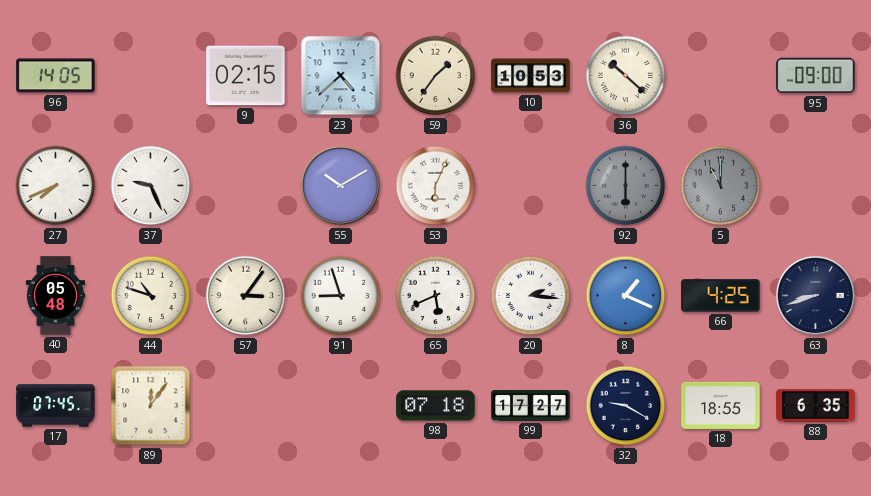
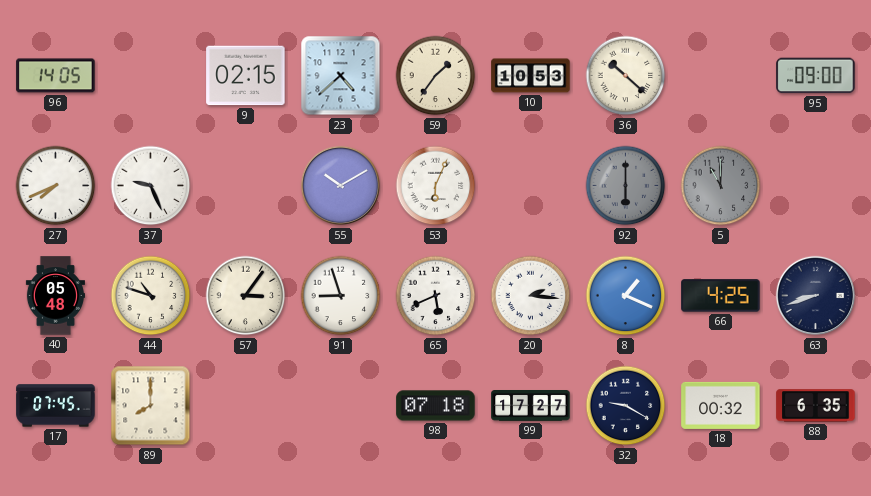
89: 12:06 -> 8:00
18: 18:55 -> 00:32
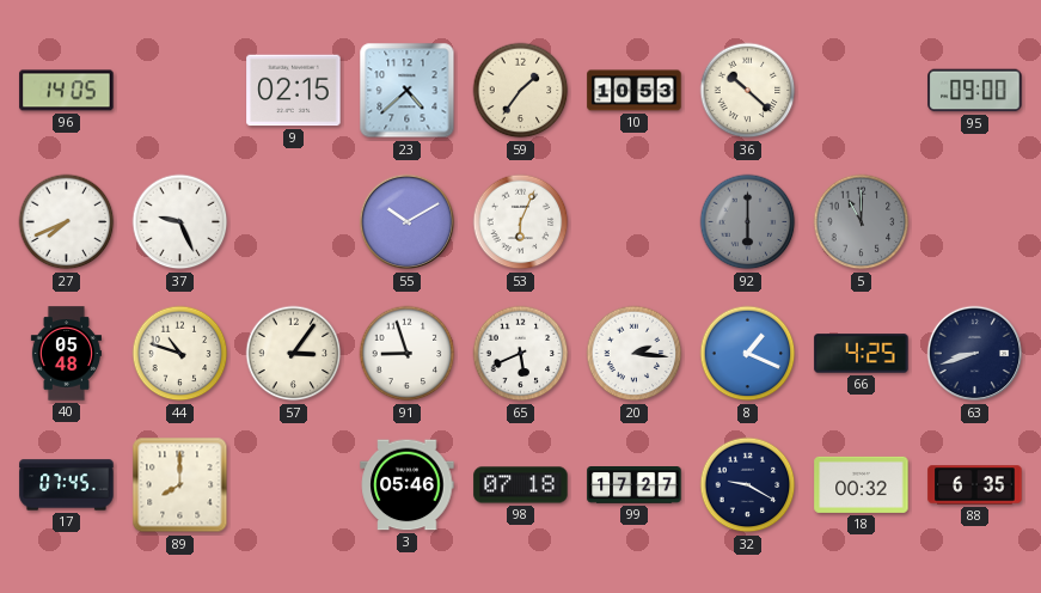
3: none -> 05:46
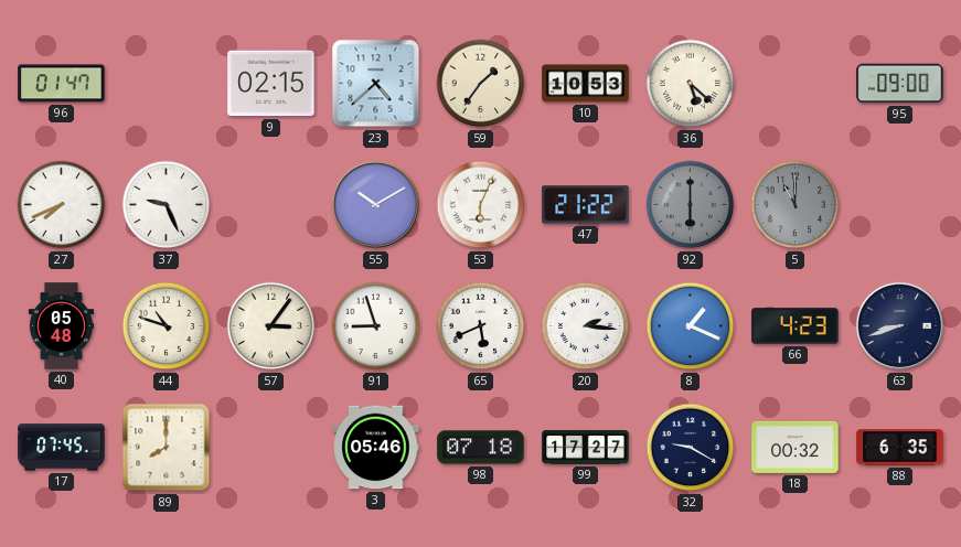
96: 14:05 -> 01:47
36: 10:22 -> 5:22
47: none -> 21:22
66: 4:25 -> 4:23
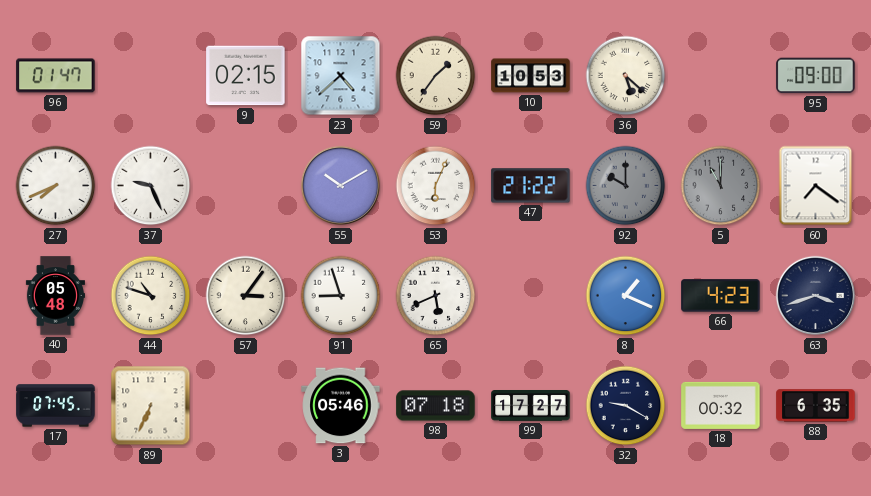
92: 6:00 -> 10:00
60: none -> 7:21
20: 2:16 -> none
63: 8:42 -> 3:42
89: 8:00 -> 6:34
